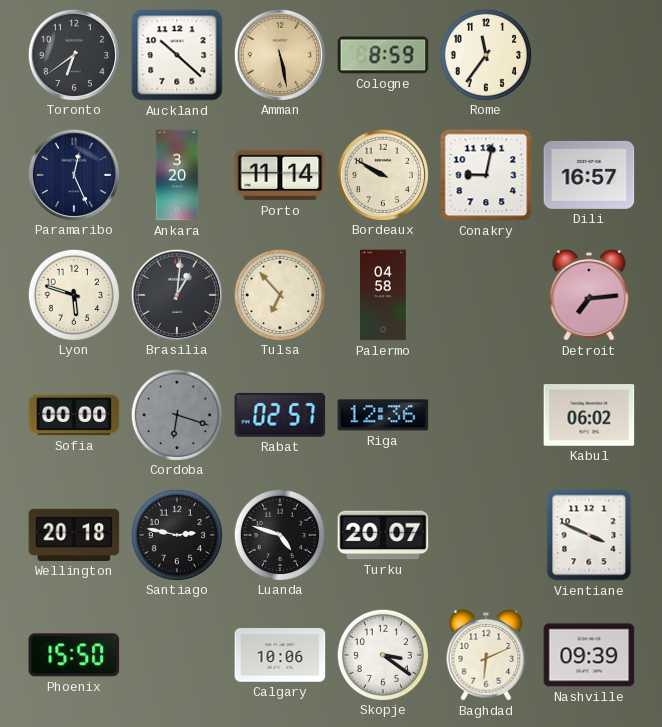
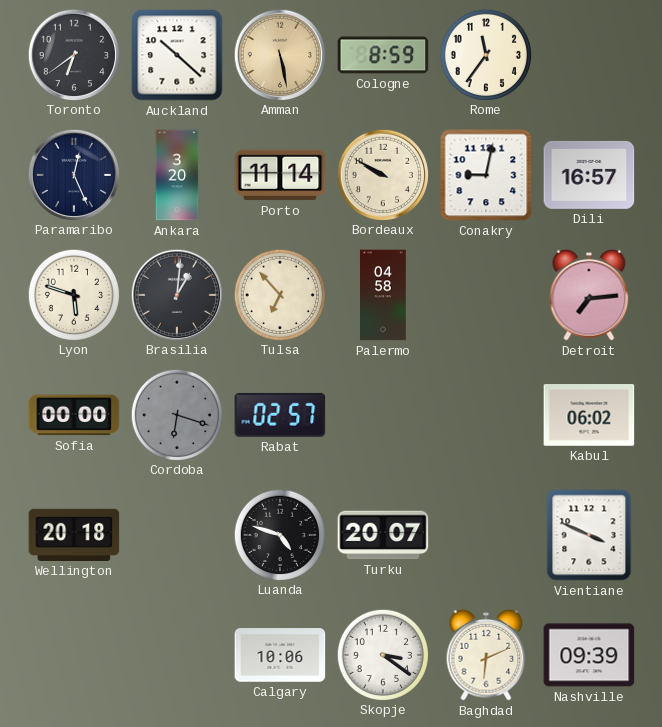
Riga: 12:36 -> none
Santiago: 2:47 -> none
Phoenix: 15:50 -> none
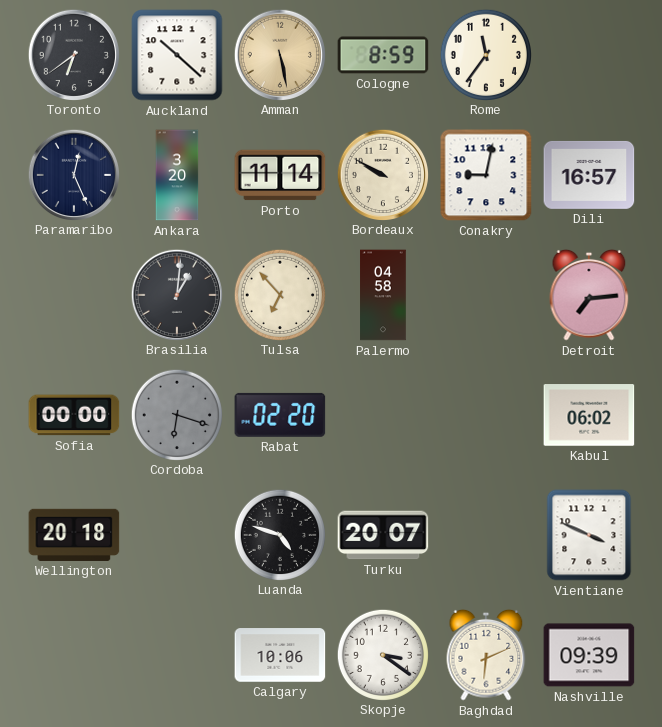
Lyon: 5:48 -> none
Rabat: 02:57 -> 02:20
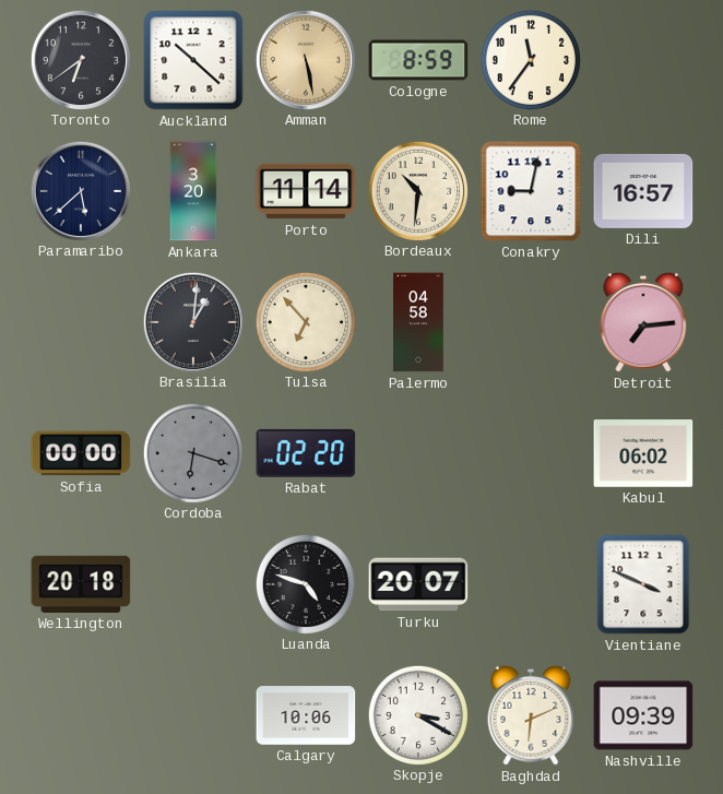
Paramaribo: 12:26 -> 5:38
Bordeaux: 9:50 -> 10:31
Skopje: 3:21 -> 3:20
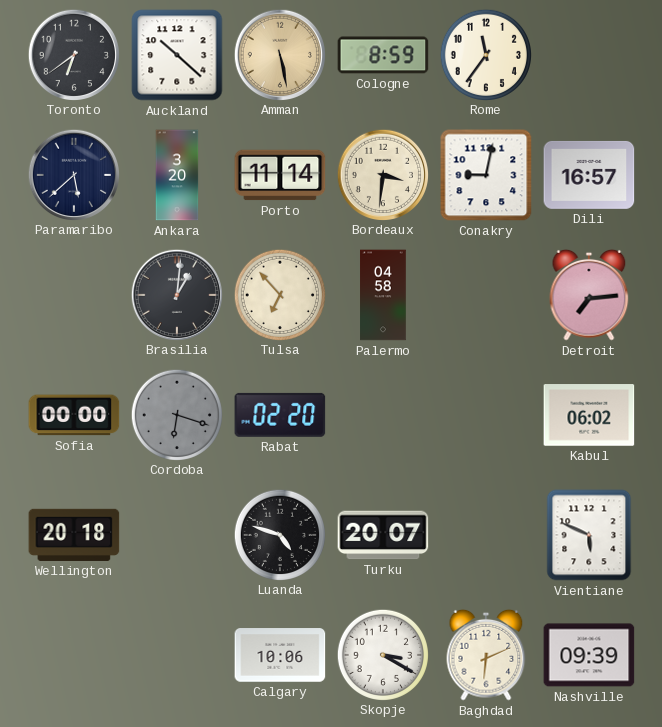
Bordeaux: 10:31 -> 3:31
Vientiane: 3:49 -> 5:49
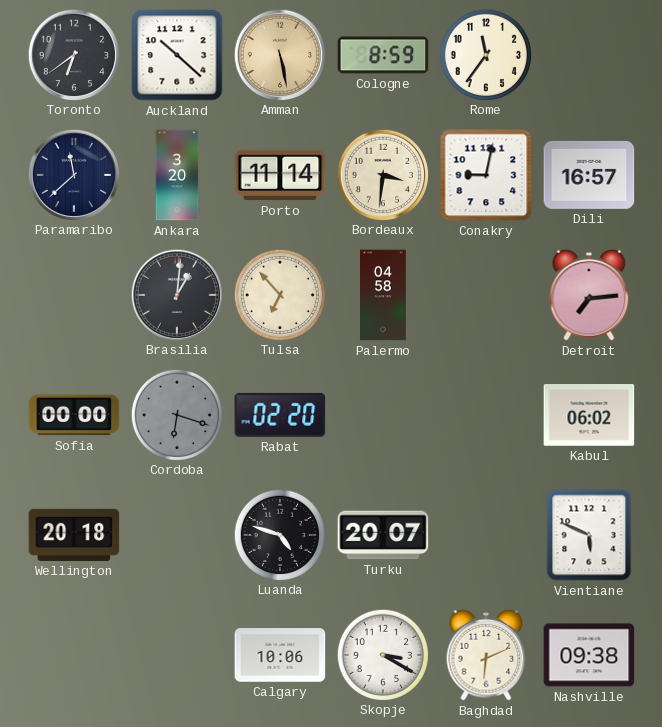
Paramaribo: 5:38 -> 11:38
Nashville: 09:39 -> 09:38
